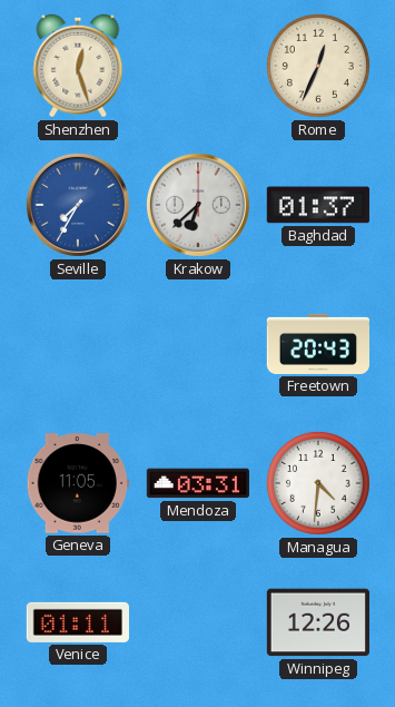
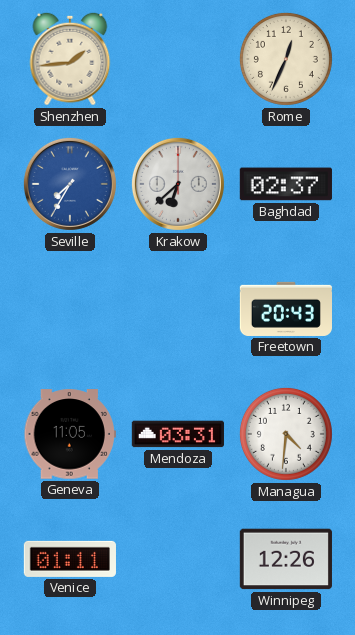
Shenzhen: 12:27 -> 1:44
Baghdad: 01:37 -> 02:37
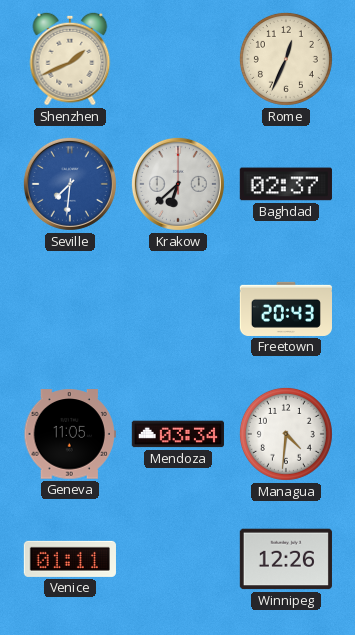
Shenzhen: 1:44 -> 1:41
Seville: 7:35 -> 7:31
Mendoza: 03:31 -> 03:34
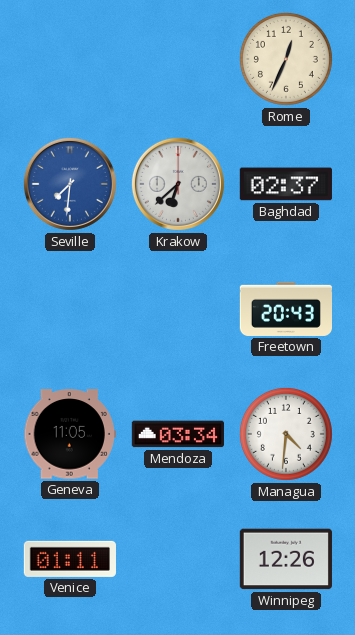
Shenzhen: 1:41 -> none
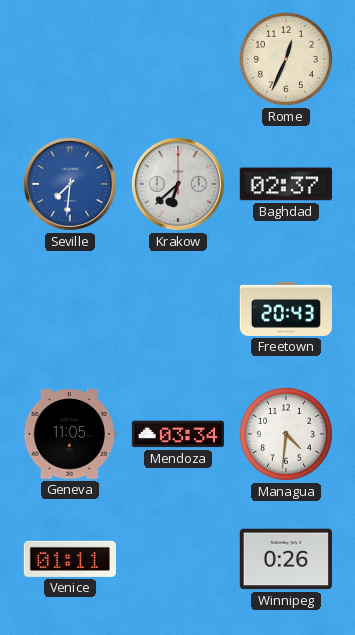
Winnipeg: 12:26 -> 0:26
